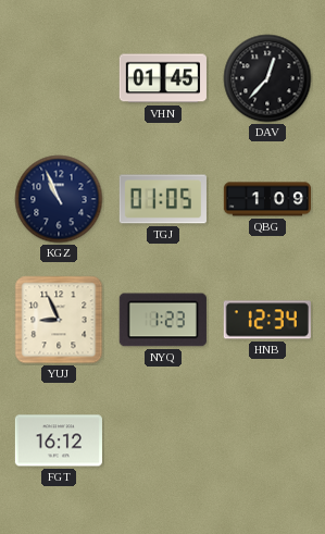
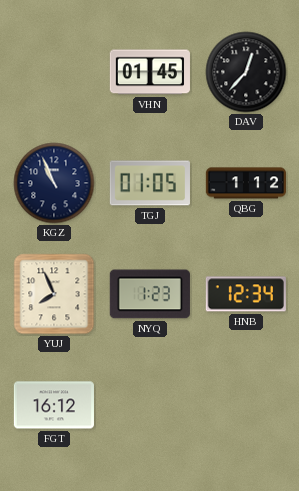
QBG: 1:09 -> 1:12
YUJ: 8:56 -> 7:56
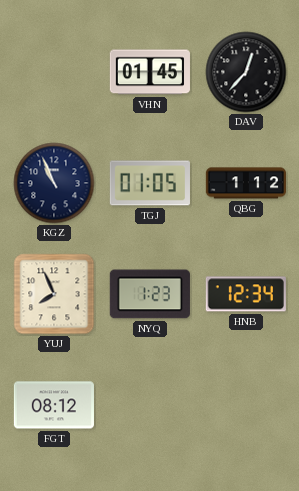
FGT: 16:12 -> 08:12
